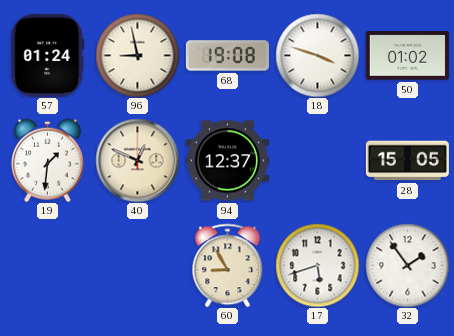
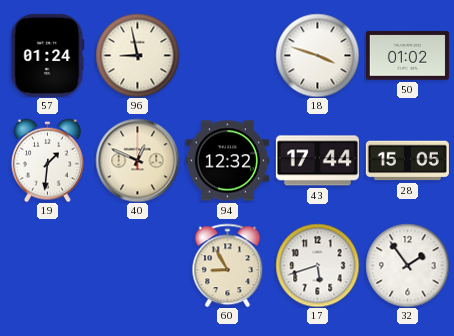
68: 19:08 -> none
94: 12:37 -> 12:32
43: none -> 17:44
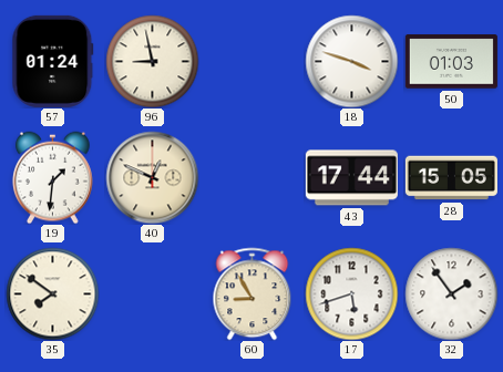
50: 01:02 -> 01:03
94: 12:32 -> none
35: none -> 7:51
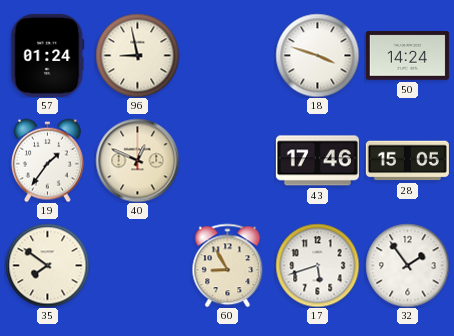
50: 01:03 -> 14:24
19: 1:31 -> 1:36
43: 17:44 -> 17:46
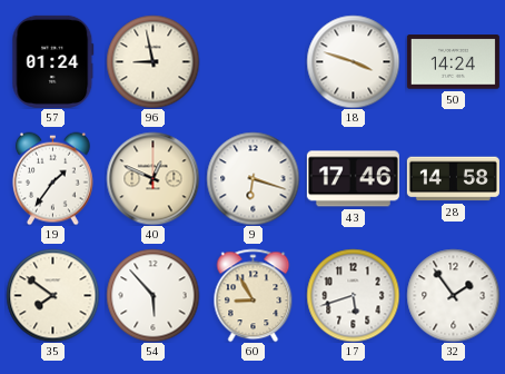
9: none -> 6:18
28: 15:05 -> 14:58
54: none -> 5:53
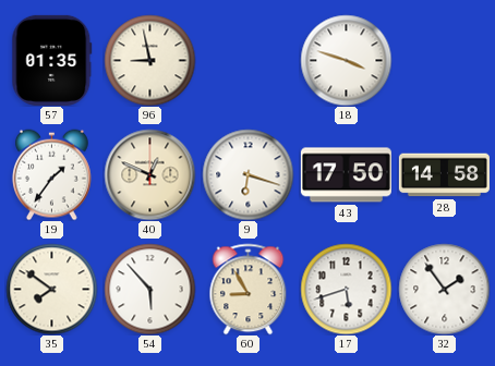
57: 01:24 -> 01:35
50: 14:24 -> none
43: 17:46 -> 17:50
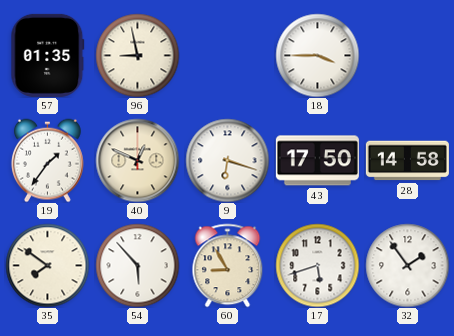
18: 3:48 -> 3:45
